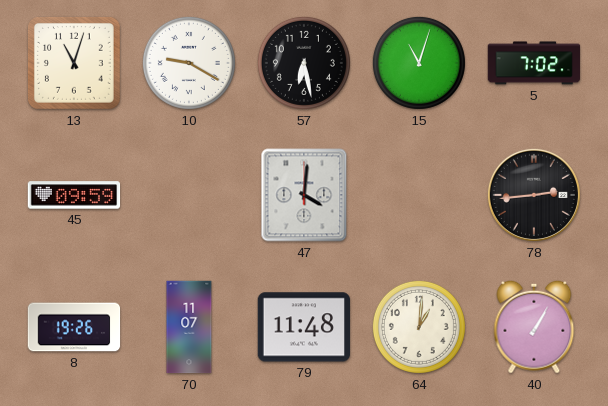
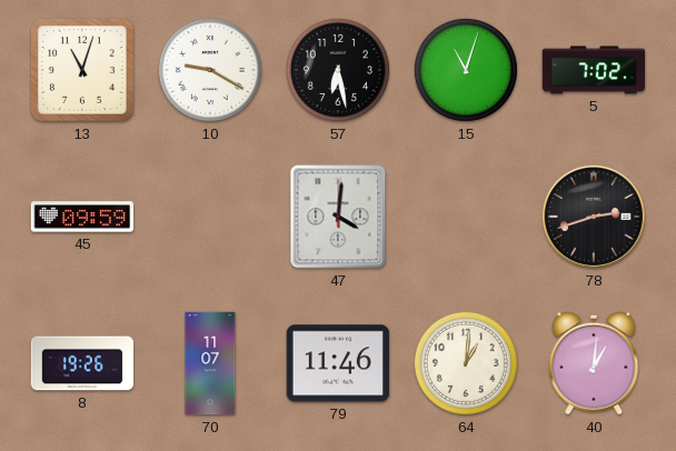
78: 2:44 -> 2:42
79: 11:48 -> 11:46
40: 1:05 -> 1:01
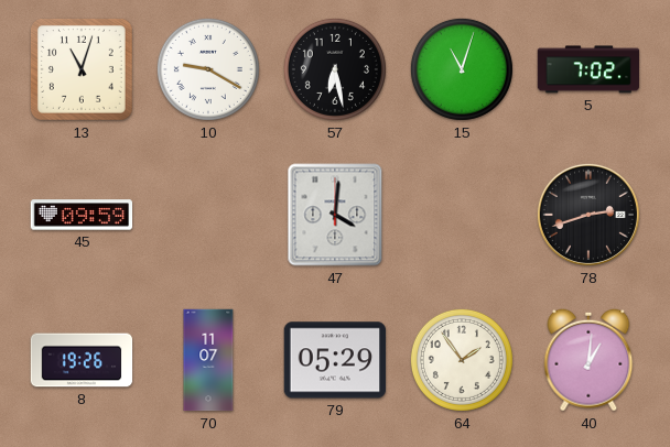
79: 11:46 -> 05:29
64: 1:01 -> 1:54
